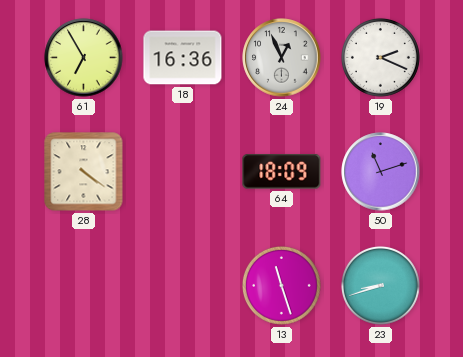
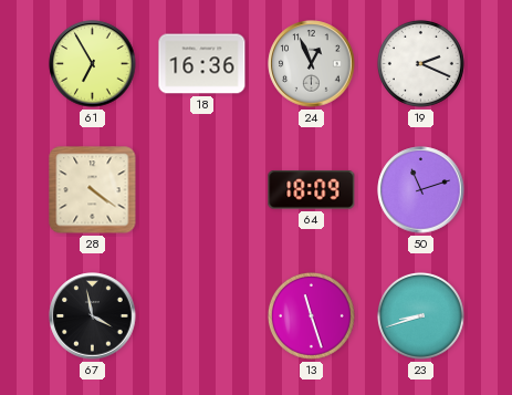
67: none -> 3:58
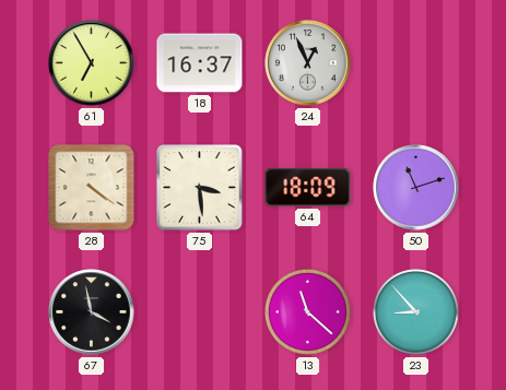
18: 16:36 -> 16:37
19: 2:19 -> none
75: none -> 3:29
13: 11:27 -> 11:22
23: 8:42 -> 8:53
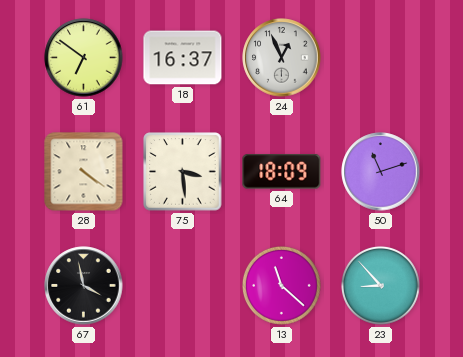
61: 6:55 -> 6:51
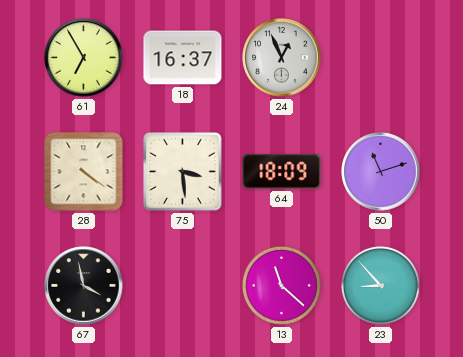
61: 6:51 -> 6:55
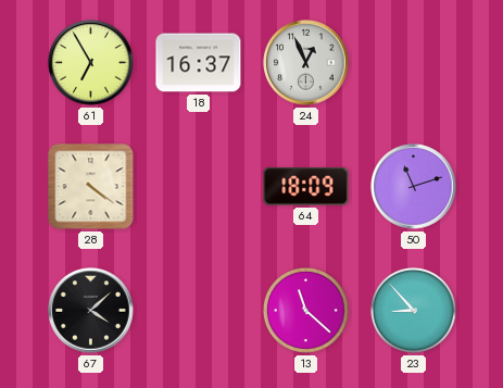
75: 3:29 -> none
67: 3:58 -> 4:08
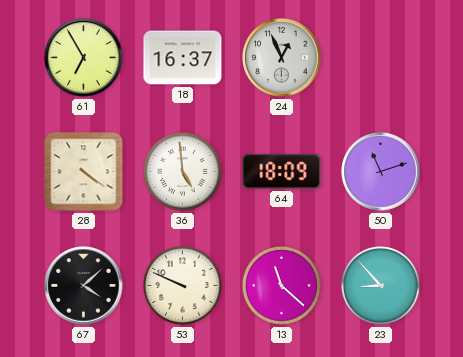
36: none -> 4:59
53: none -> 9:49
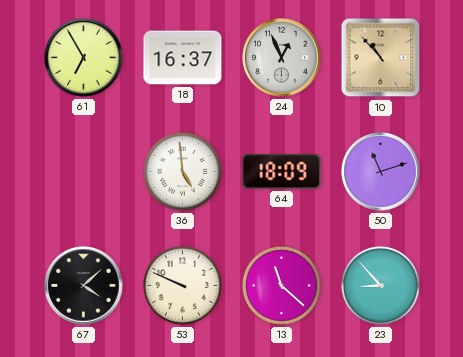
10: none -> 10:53
28: 4:21 -> none
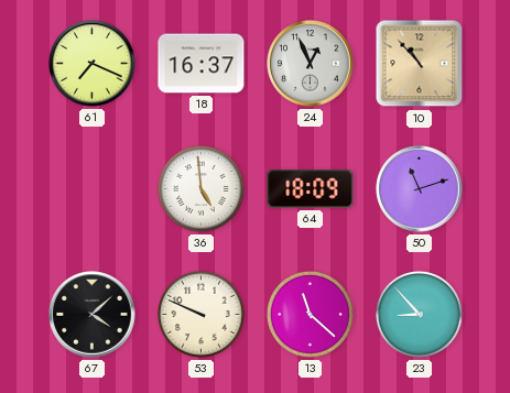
61: 6:55 -> 7:19
